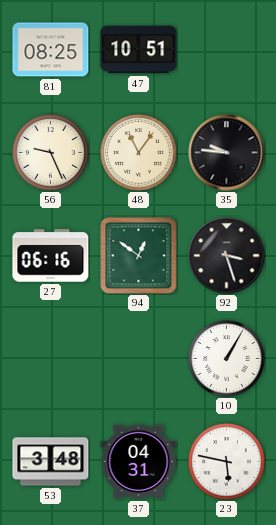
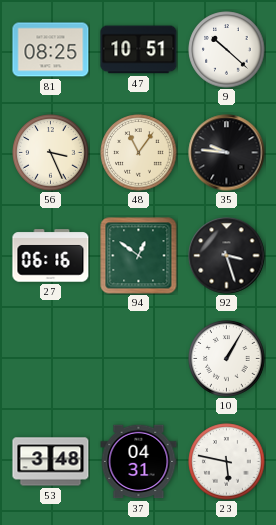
9: none -> 10:22
56: 9:26 -> 3:26
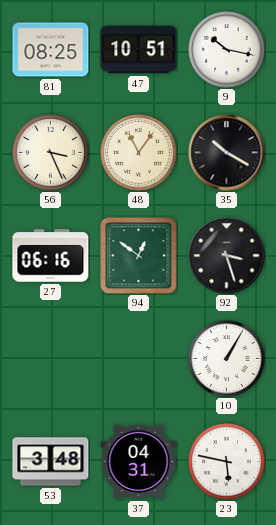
9: 10:22 -> 10:17
35: 9:46 -> 10:20
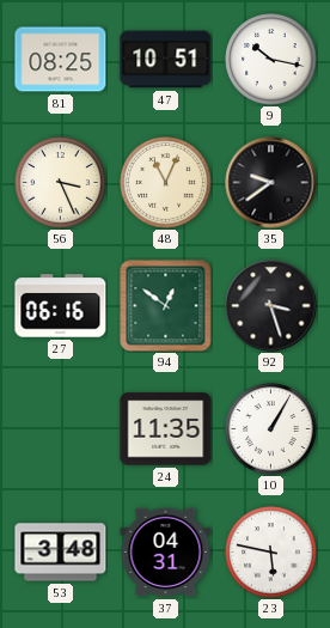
48: 11:06 -> 11:04
35: 10:20 -> 9:39
24: none -> 11:35
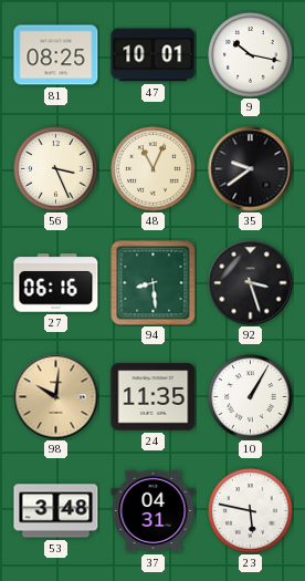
47: 10:51 -> 10:01
94: 12:51 -> 8:29
98: none -> 10:01
